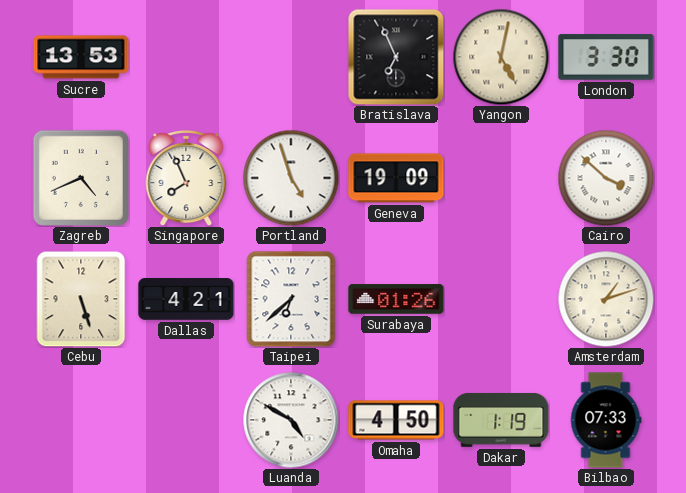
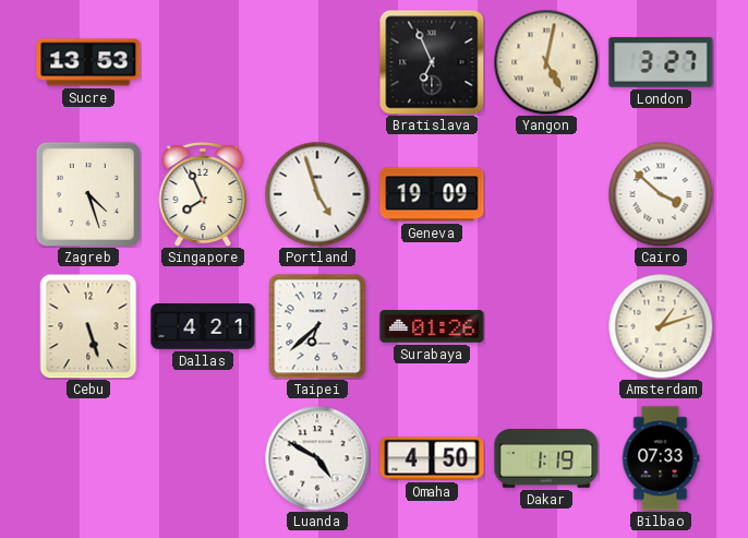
London: 3:30 -> 3:27
Zagreb: 4:41 -> 4:27
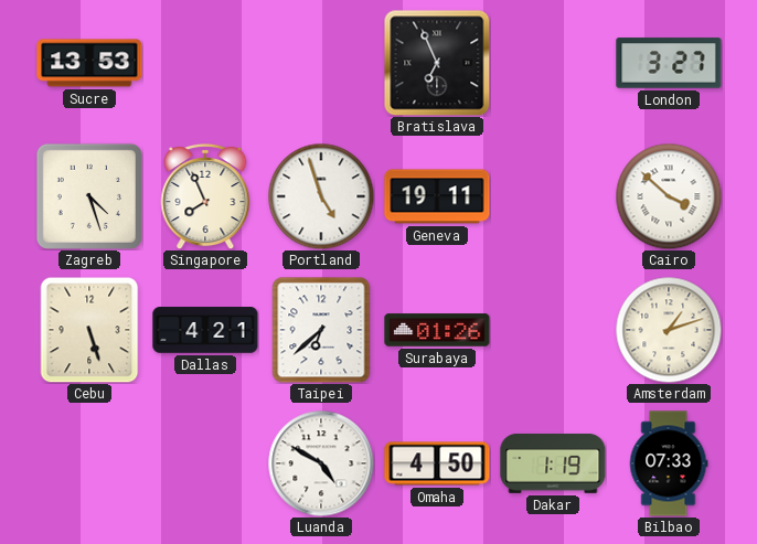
Yangon: 5:02 -> none
Geneva: 19:09 -> 19:11
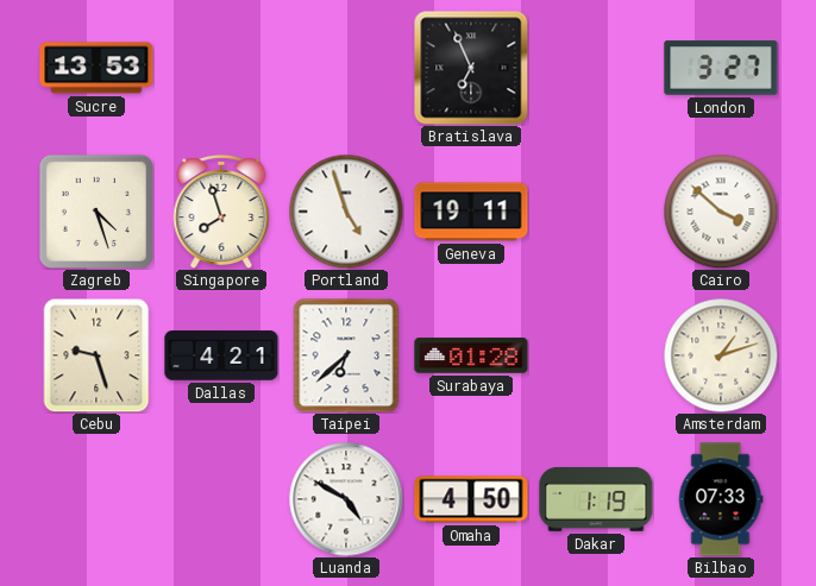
Singapore: 7:56 -> 7:57
Cebu: 5:27 -> 9:27
Surabaya: 01:26 -> 01:28
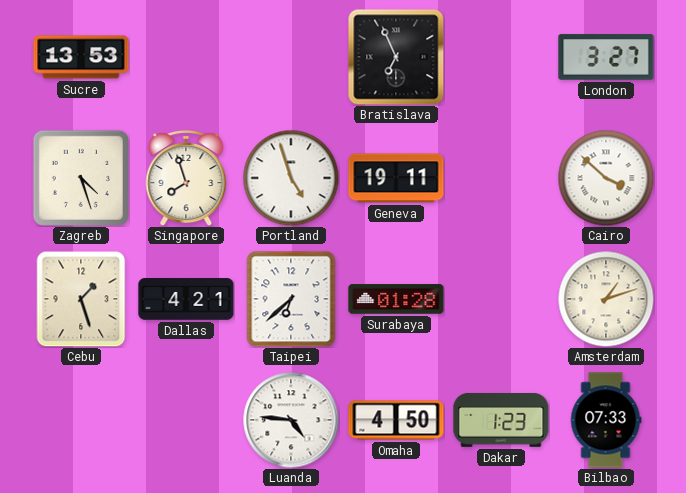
Cebu: 9:27 -> 1:27
Luanda: 4:50 -> 4:46
Dakar: 1:19 -> 1:23
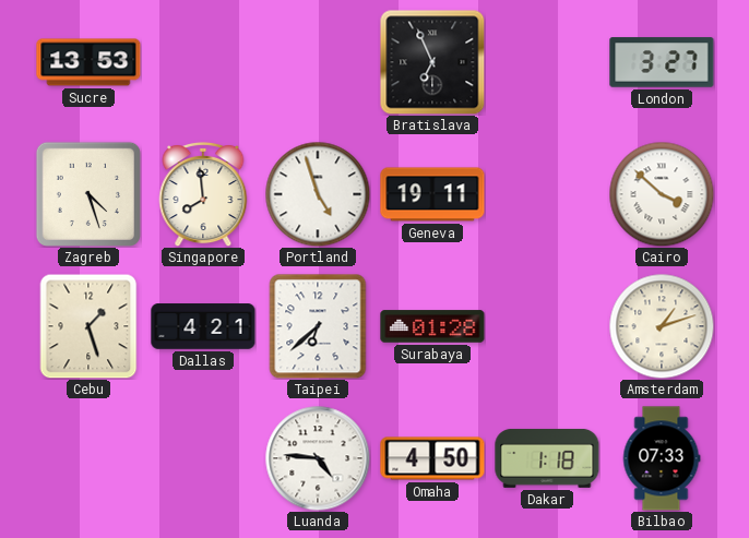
Singapore: 7:57 -> 7:59
Dakar: 1:23 -> 1:18
